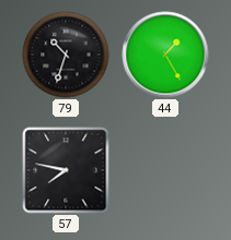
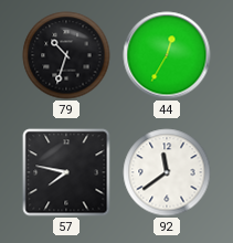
44: 1:25 -> 12:35
92: none -> 11:39
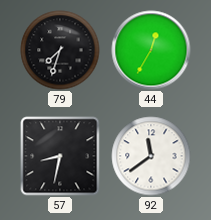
79: 10:33 -> 7:33
57: 7:47 -> 8:32
